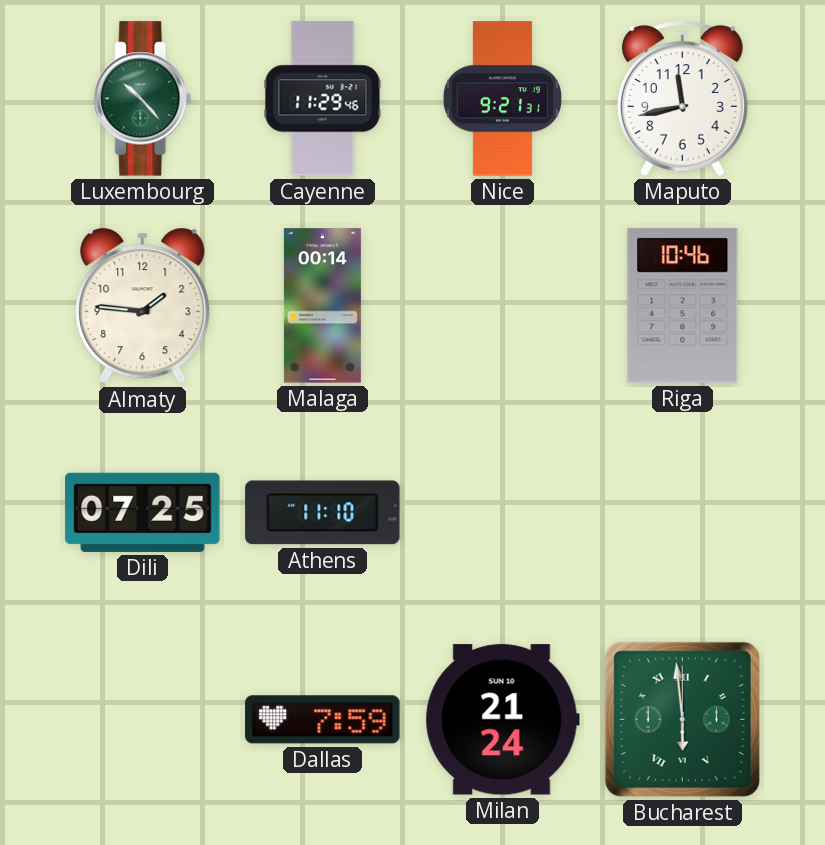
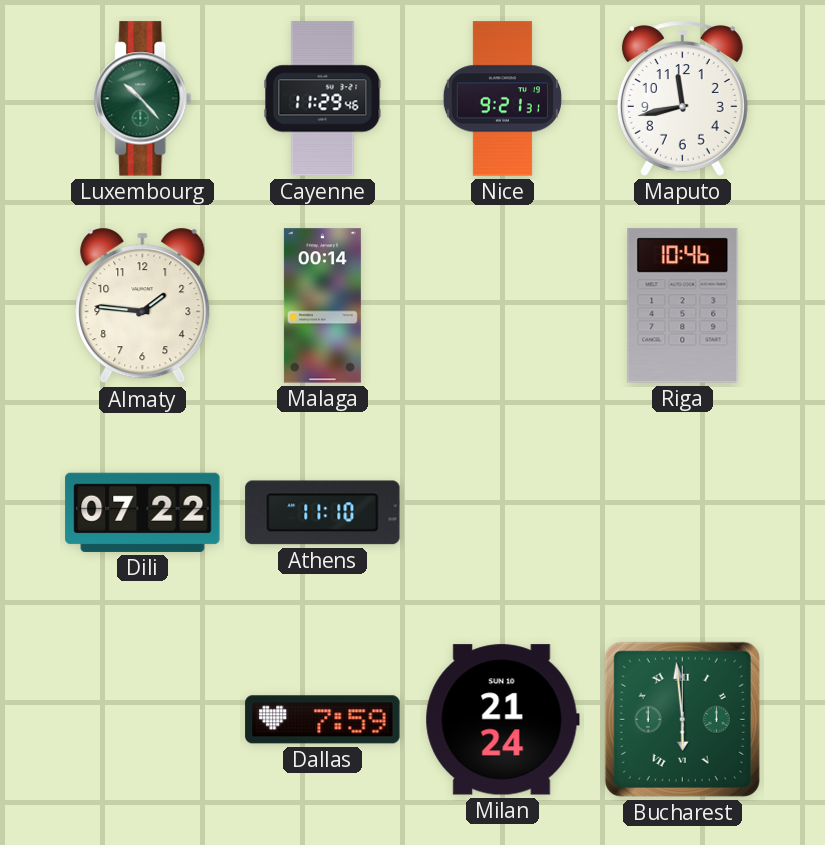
Dili: 07:25 -> 07:22
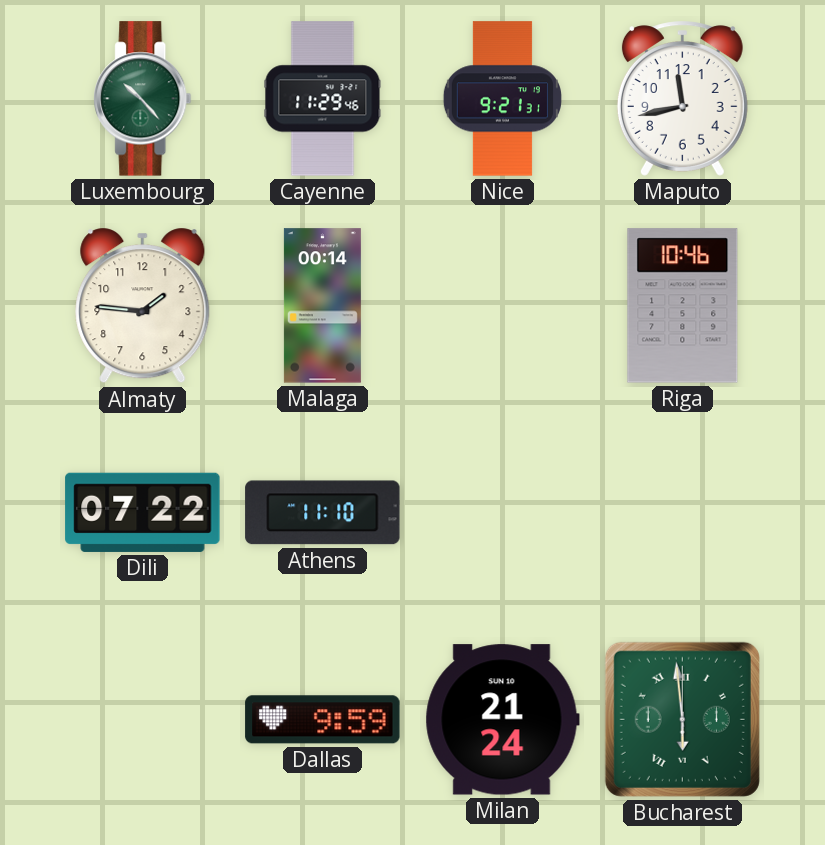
Dallas: 7:59 -> 9:59
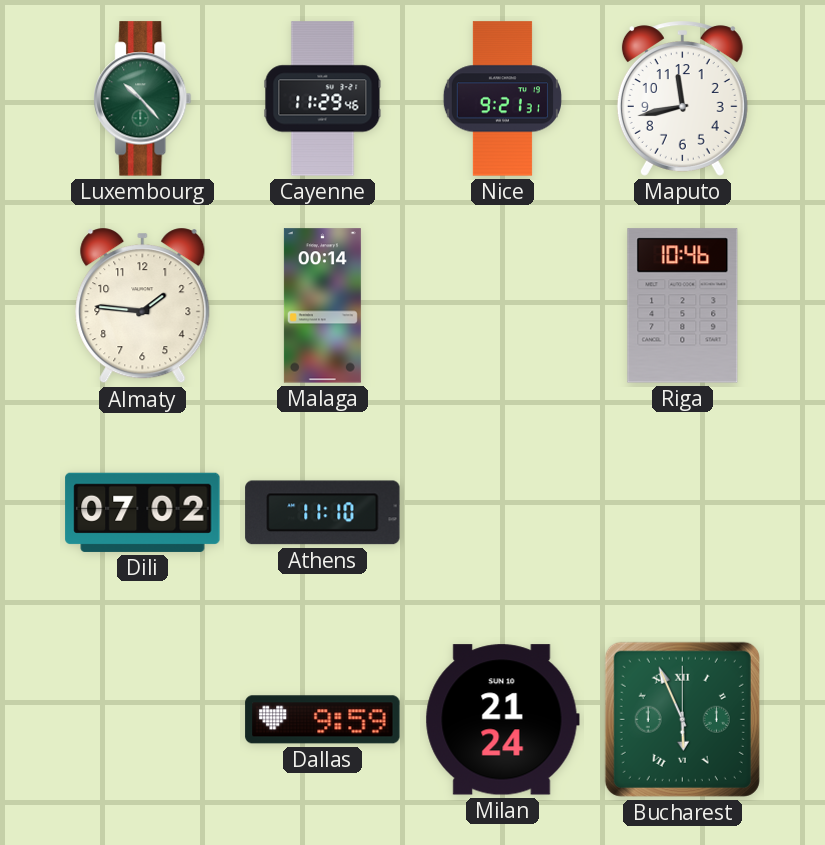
Dili: 07:22 -> 07:02
Bucharest: 5:59 -> 5:56
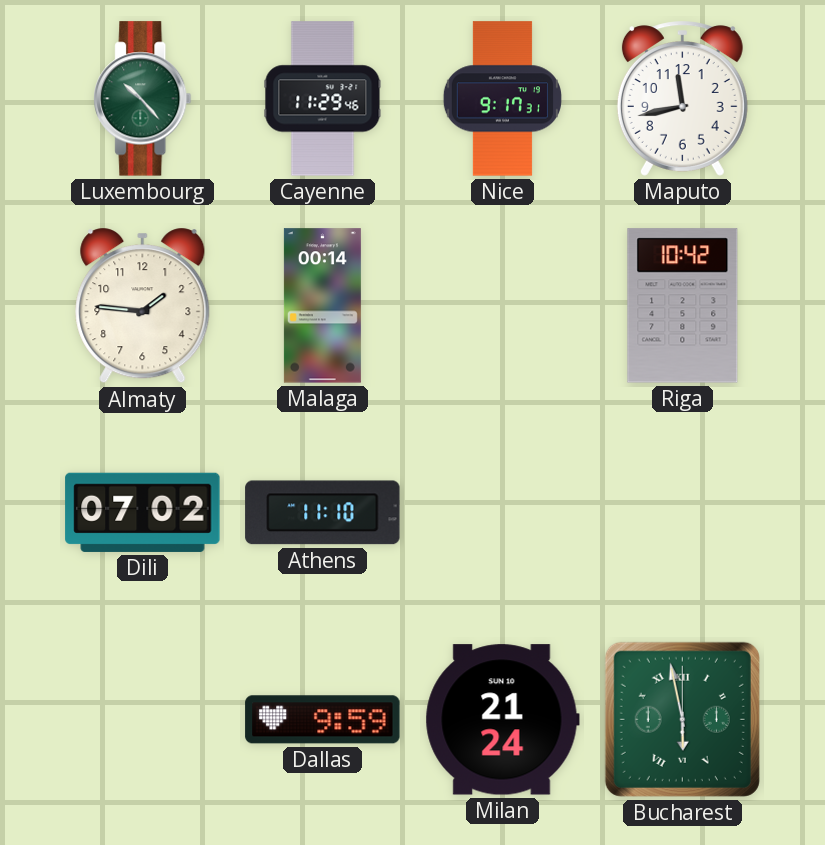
Nice: 9:21 -> 9:17
Riga: 10:46 -> 10:42
Bucharest: 5:56 -> 5:58
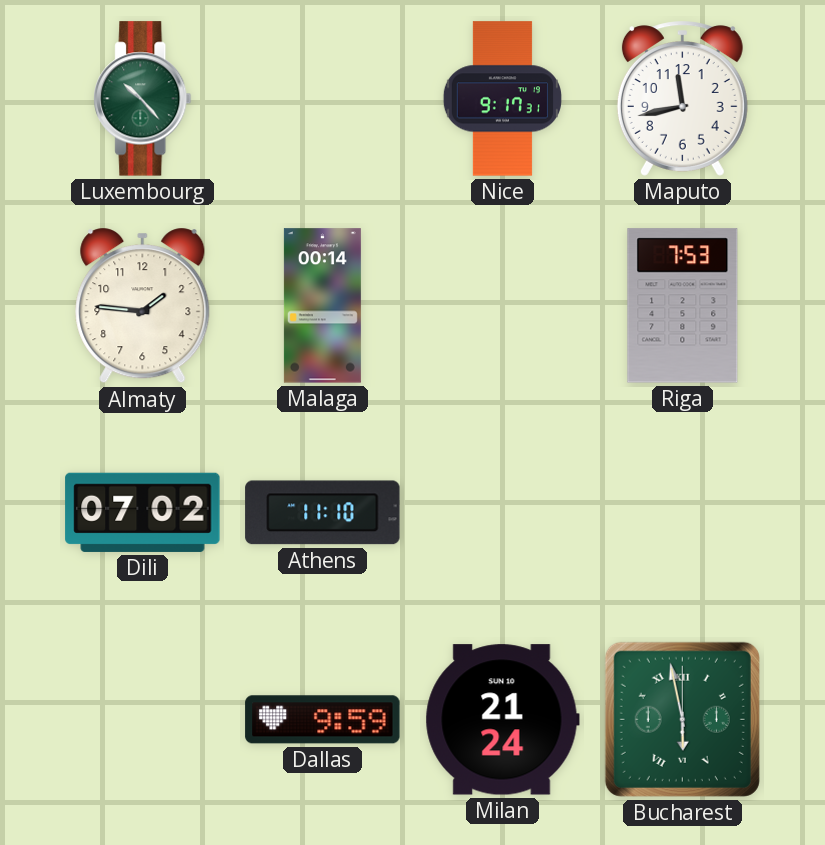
Cayenne: 11:29 -> none
Riga: 10:42 -> 7:53
